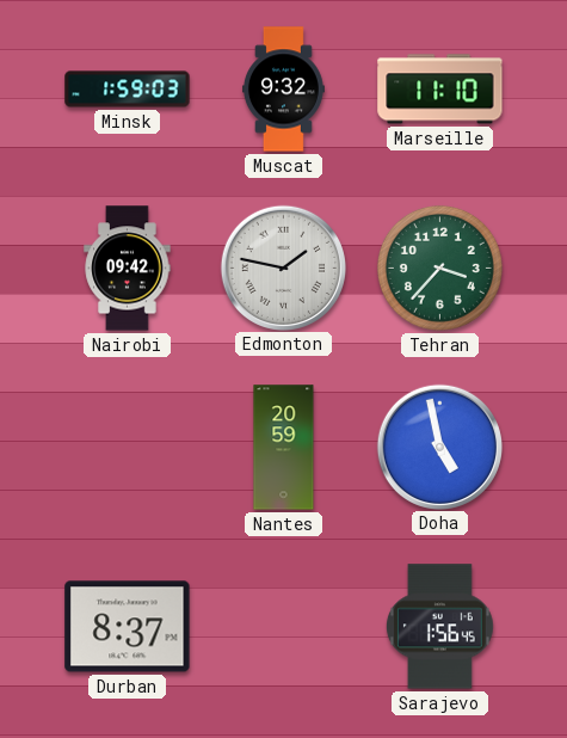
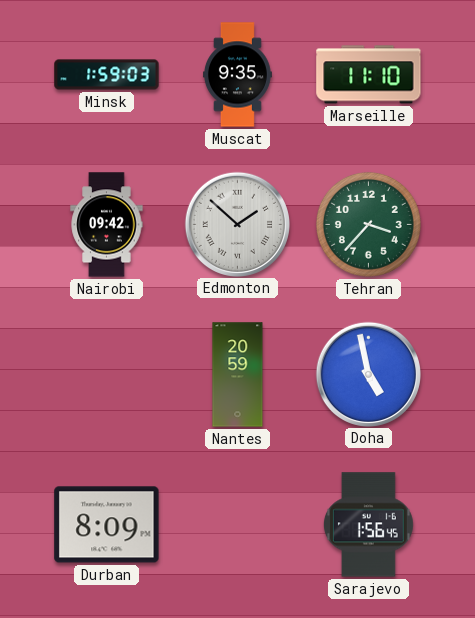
Muscat: 9:32 -> 9:35
Edmonton: 1:47 -> 1:52
Durban: 8:37 -> 8:09
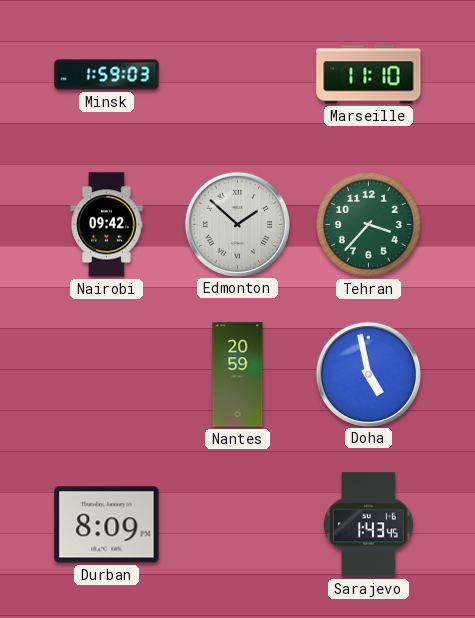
Muscat: 9:35 -> none
Sarajevo: 1:56 -> 1:43
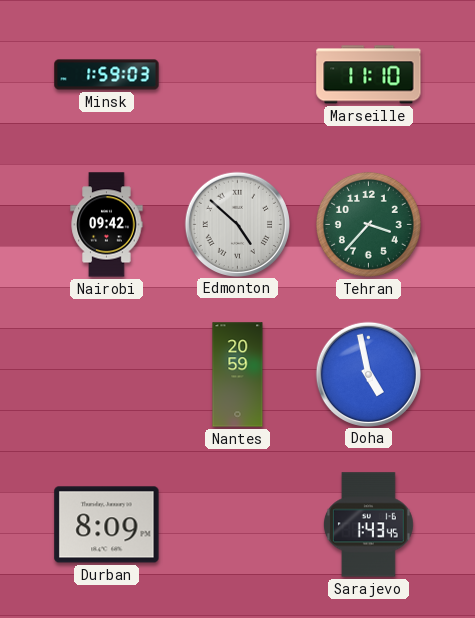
Edmonton: 1:52 -> 4:52
